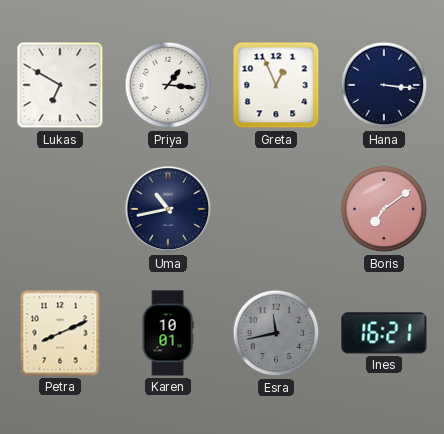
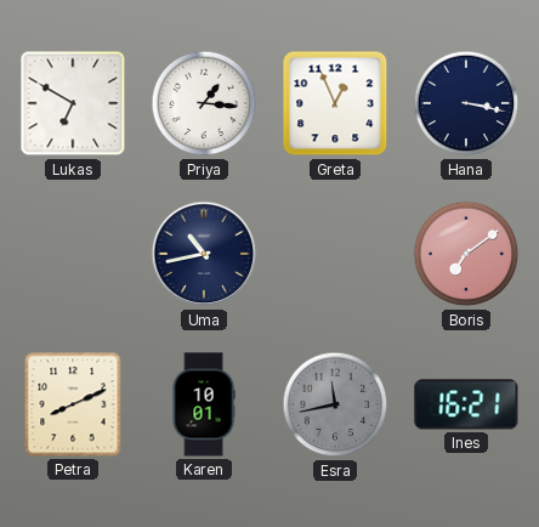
Hana: 3:16 -> 3:17
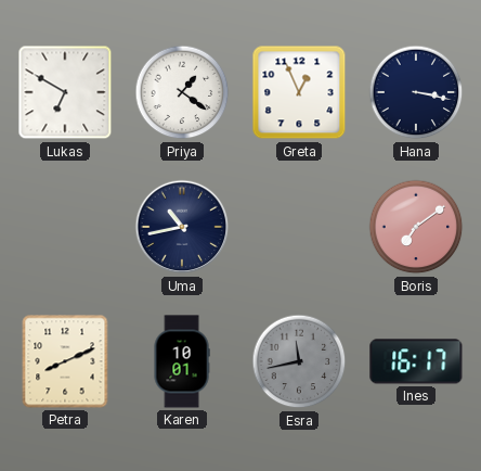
Priya: 1:16 -> 1:21
Ines: 16:21 -> 16:17
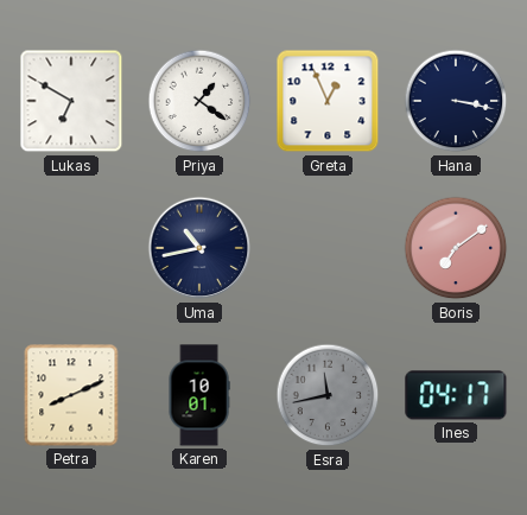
Ines: 16:17 -> 04:17
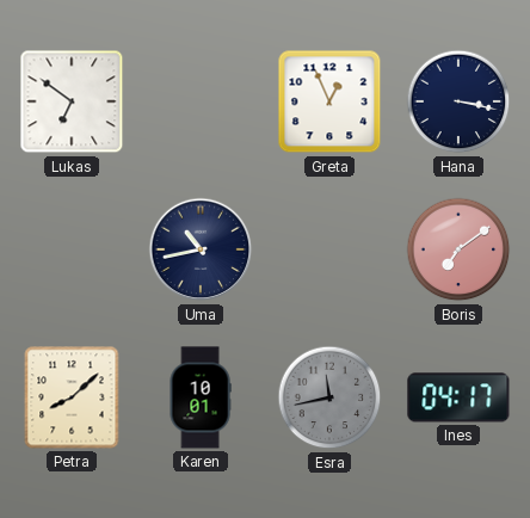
Lukas: 6:50 -> 6:51
Priya: 1:21 -> none
Petra: 8:11 -> 8:08
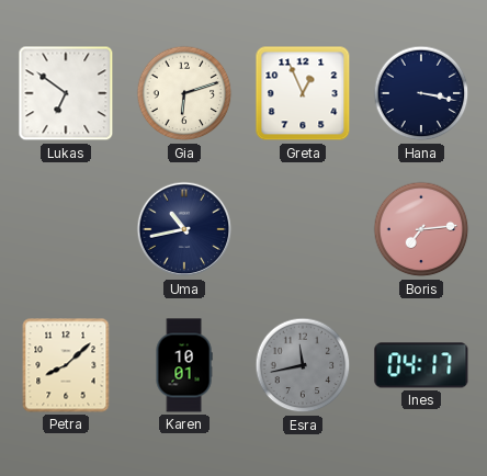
Gia: none -> 6:12
Boris: 7:09 -> 7:14
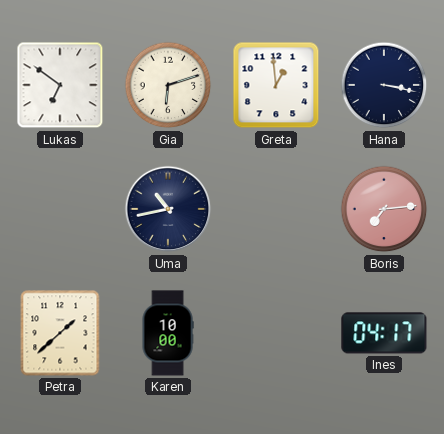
Greta: 12:56 -> 12:59
Petra: 8:08 -> 1:38
Karen: 10:01 -> 10:00
Esra: 11:43 -> none
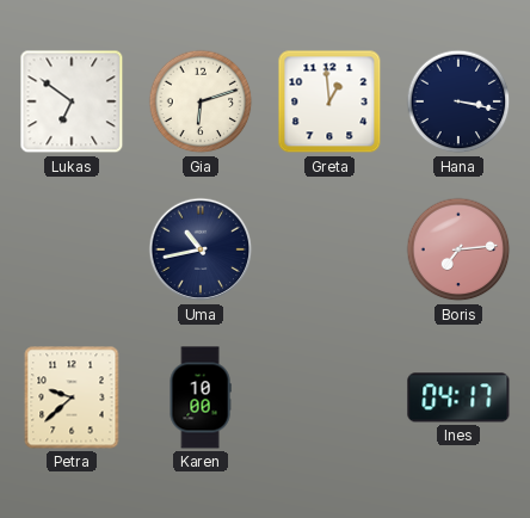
Petra: 1:38 -> 9:38
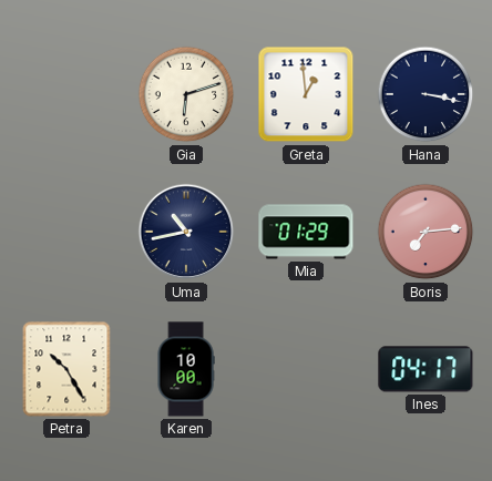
Lukas: 6:51 -> none
Mia: none -> 01:29
Petra: 9:38 -> 10:25
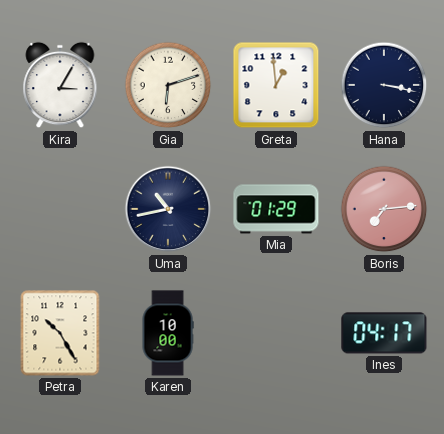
Kira: none -> 3:05
